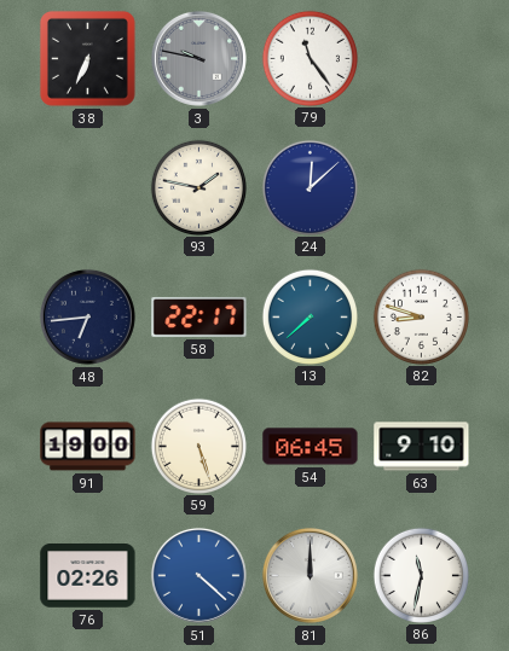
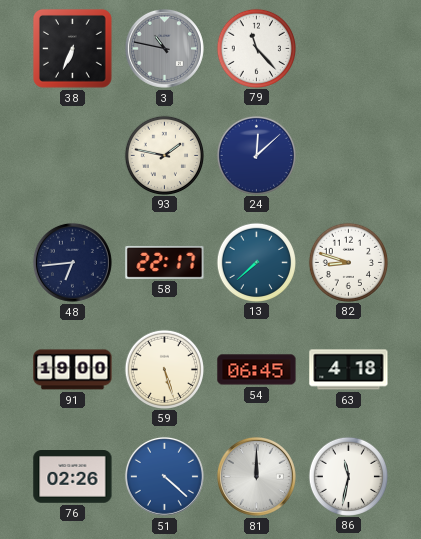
3: 9:47 -> 10:47
79: 11:24 -> 11:23
63: 9:10 -> 4:18
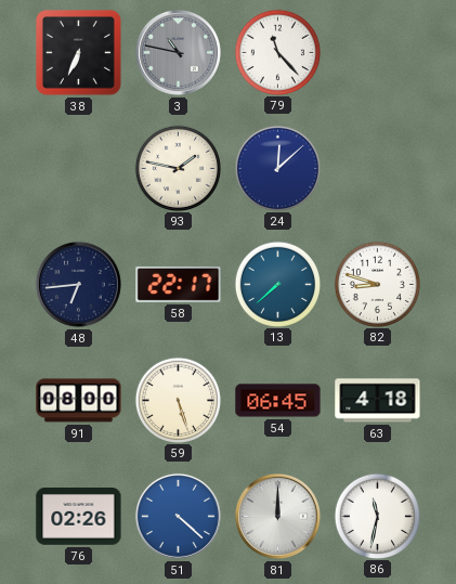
91: 19:00 -> 08:00
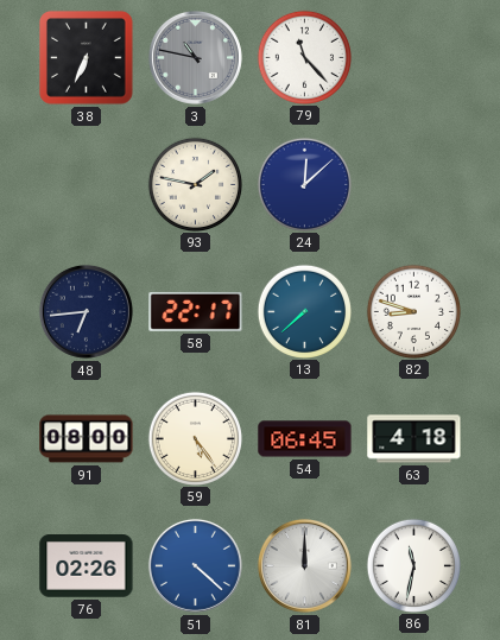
59: 5:27 -> 5:24
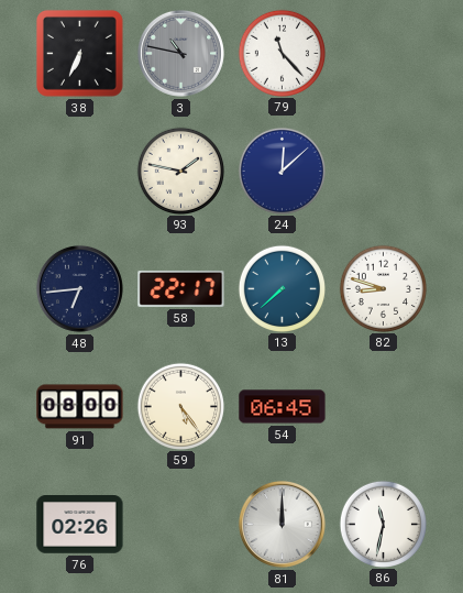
63: 4:18 -> none
51: 4:22 -> none
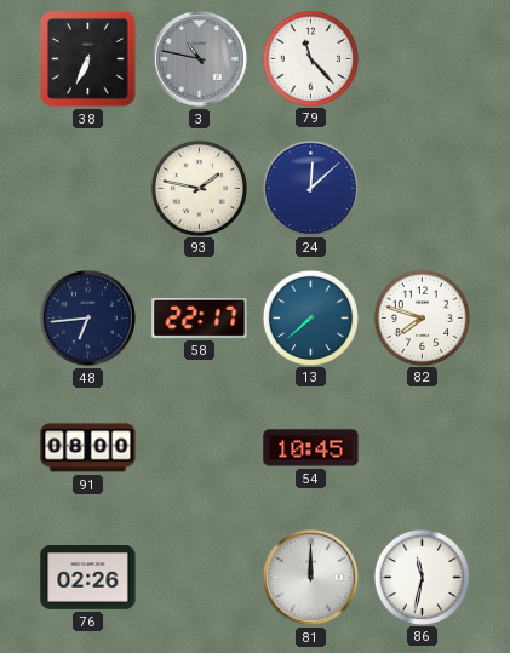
82: 8:48 -> 7:48
59: 5:24 -> none
54: 06:45 -> 10:45
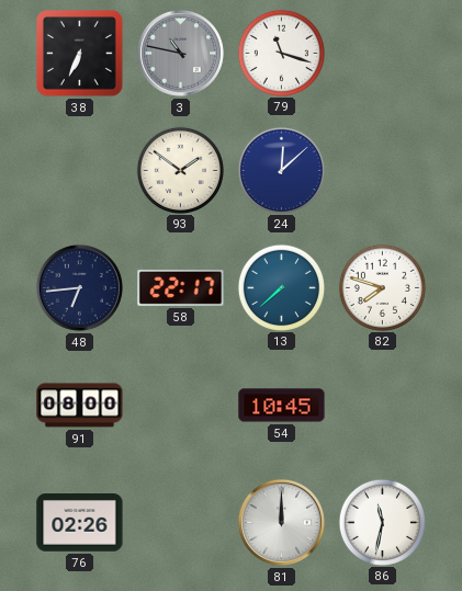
79: 11:23 -> 11:18
93: 1:47 -> 1:51
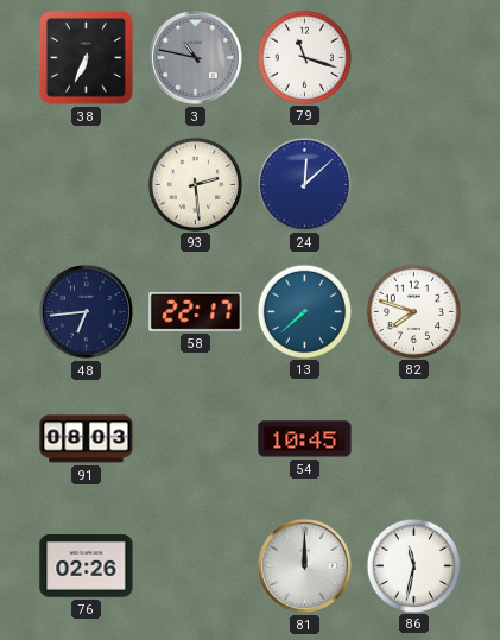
93: 1:51 -> 2:29
91: 08:00 -> 08:03
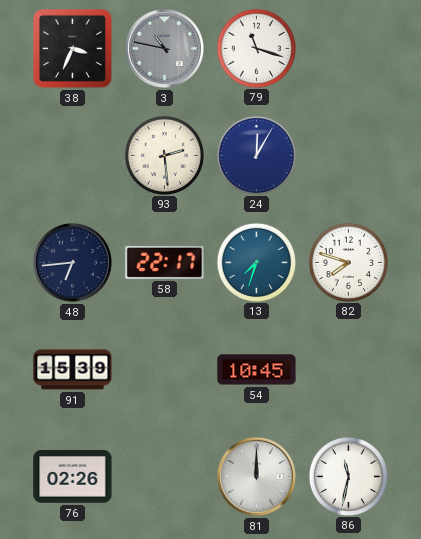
38: 6:34 -> 3:34
24: 12:08 -> 12:05
13: 7:38 -> 7:33
91: 08:03 -> 15:39
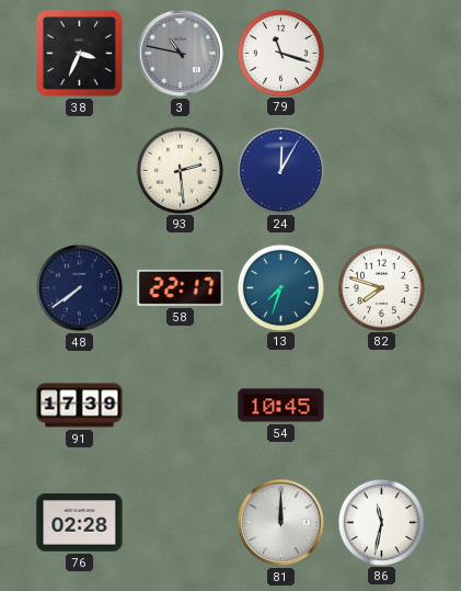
48: 6:44 -> 7:39
91: 15:39 -> 17:39
76: 02:26 -> 02:28
